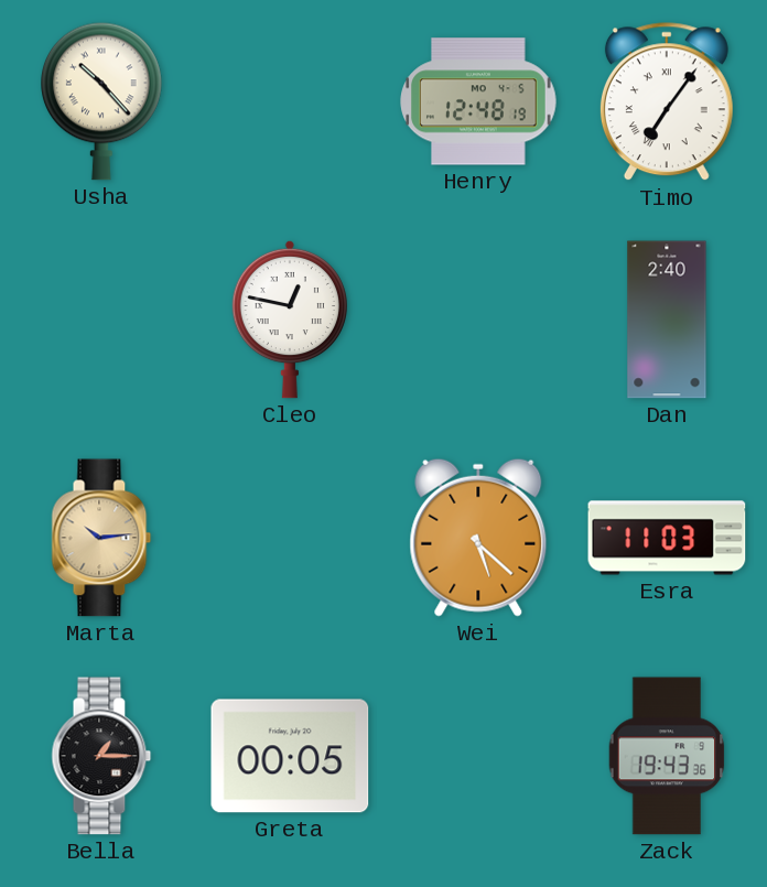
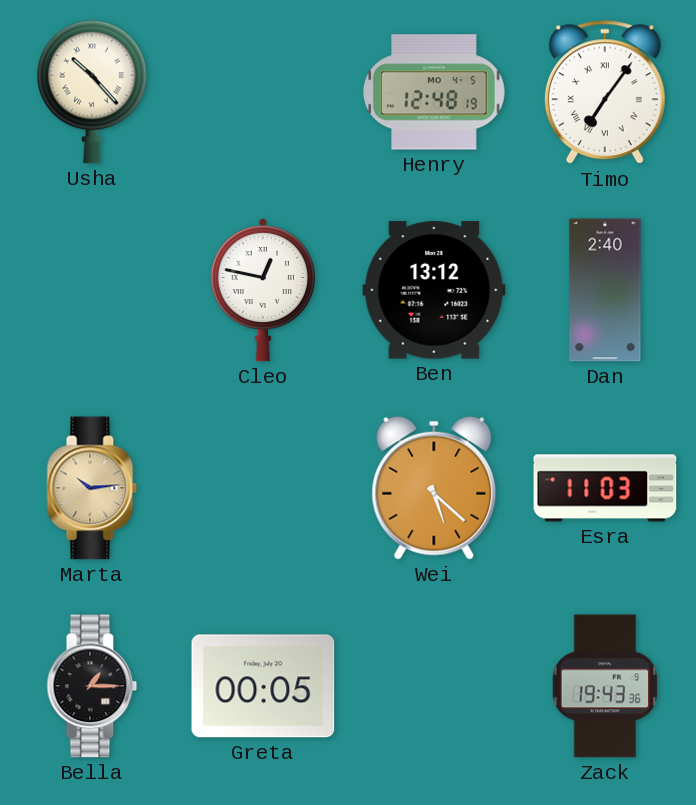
Ben: none -> 13:12
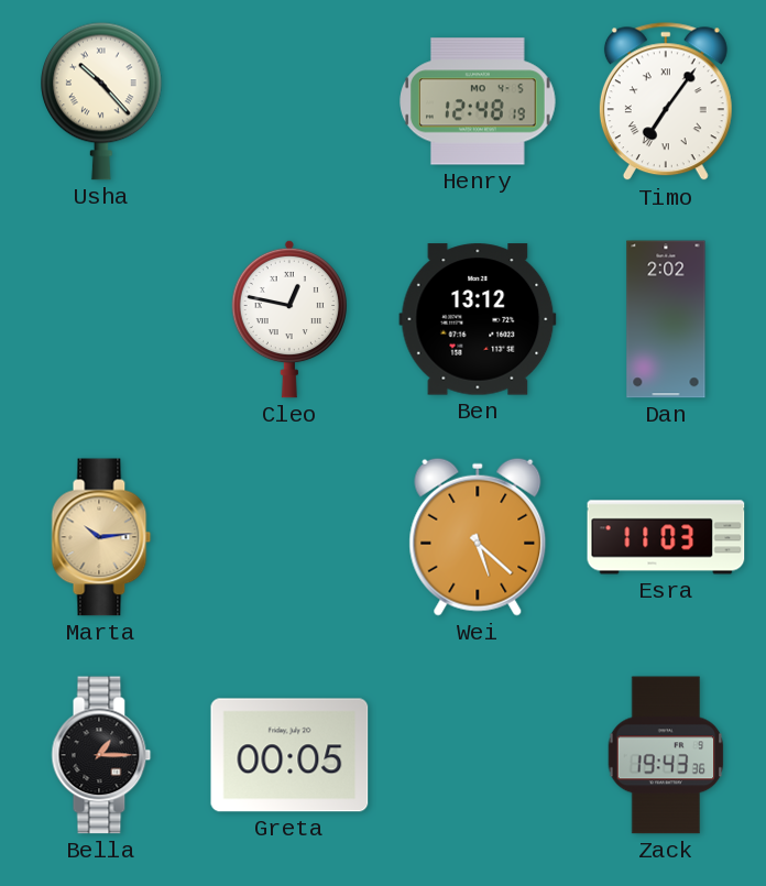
Dan: 2:40 -> 2:02
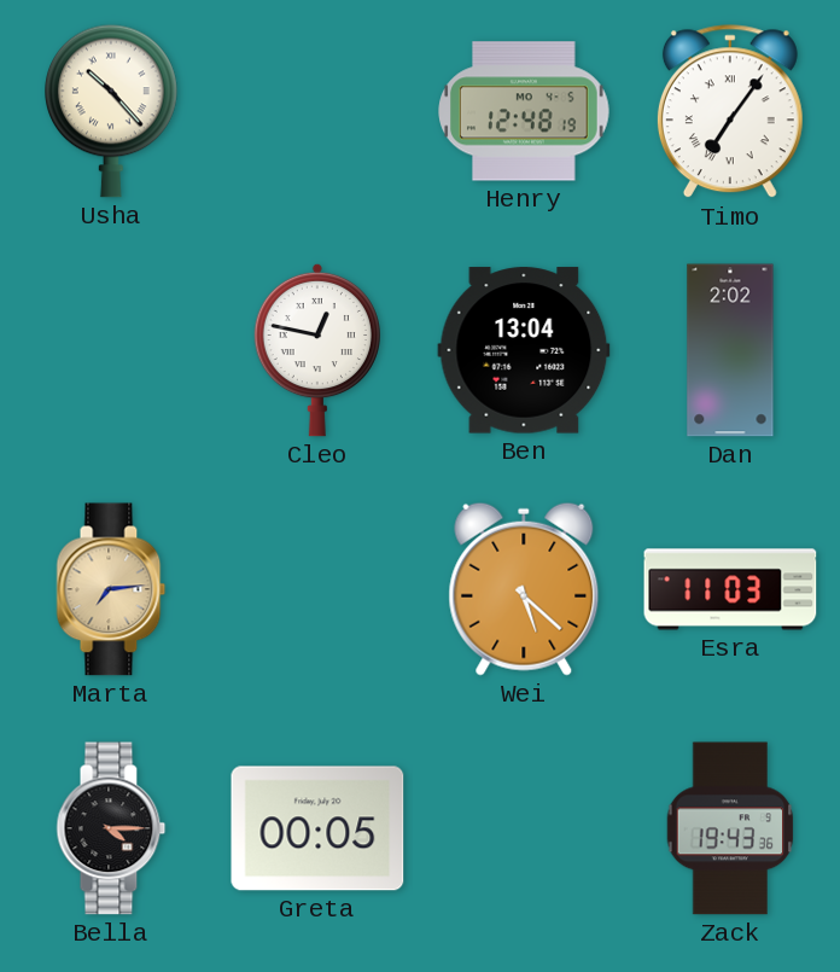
Ben: 13:12 -> 13:04
Marta: 10:14 -> 7:14
Bella: 1:15 -> 4:15
